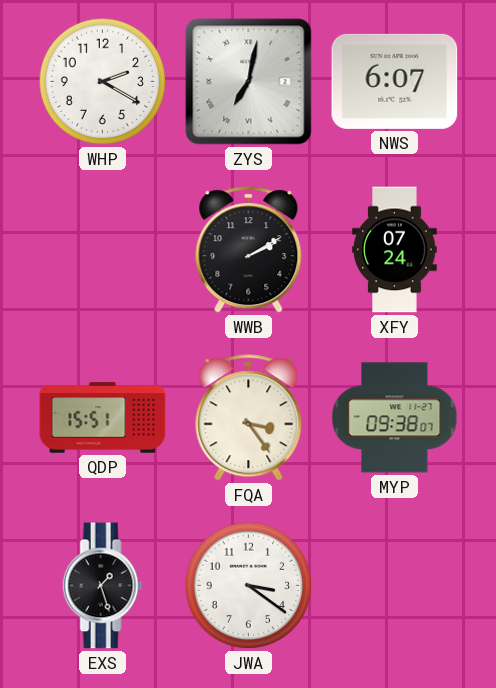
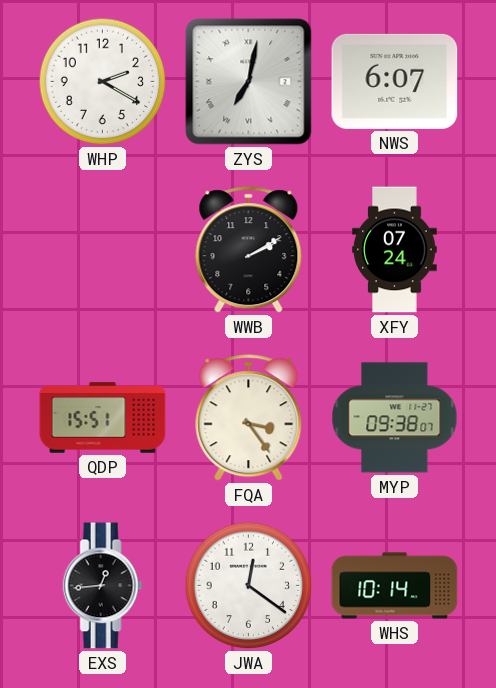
EXS: 1:27 -> 12:44
JWA: 3:21 -> 12:21
WHS: none -> 10:14
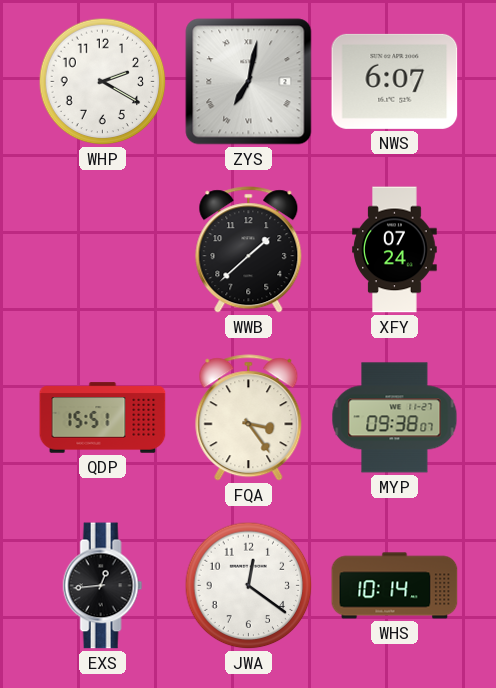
WWB: 2:10 -> 1:38
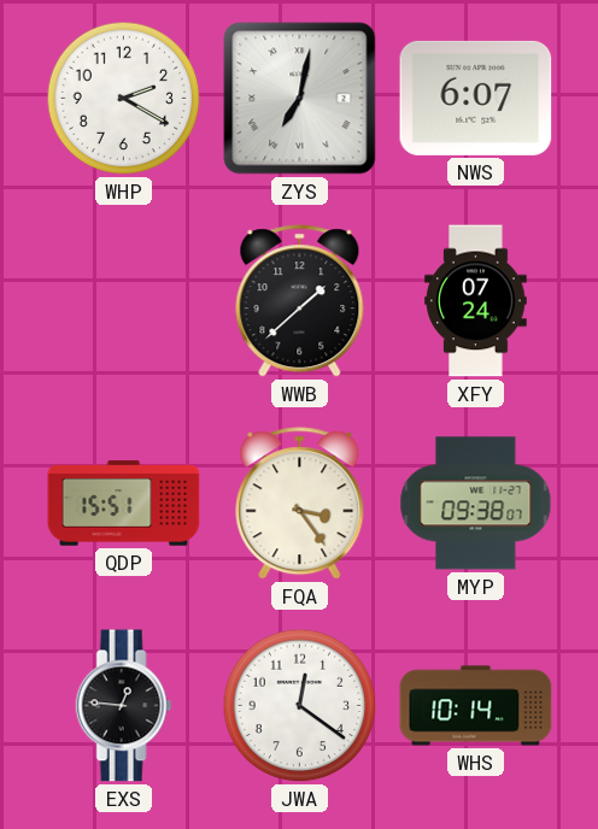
EXS: 12:44 -> 12:46
